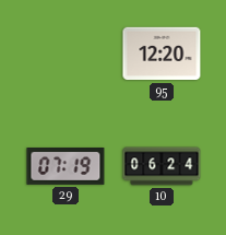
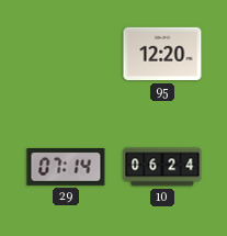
29: 07:19 -> 07:14
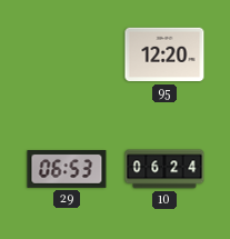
29: 07:14 -> 06:53
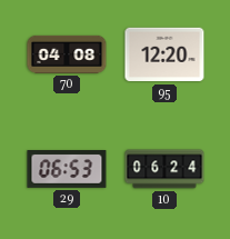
70: none -> 04:08
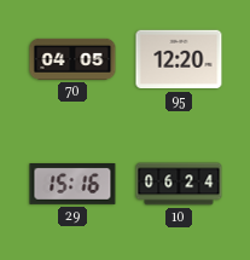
70: 04:08 -> 04:05
29: 06:53 -> 15:16
